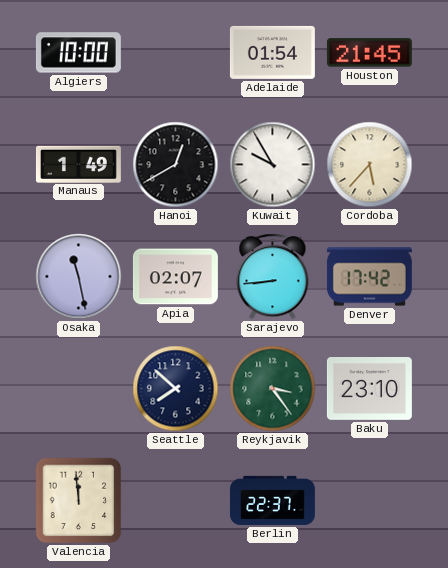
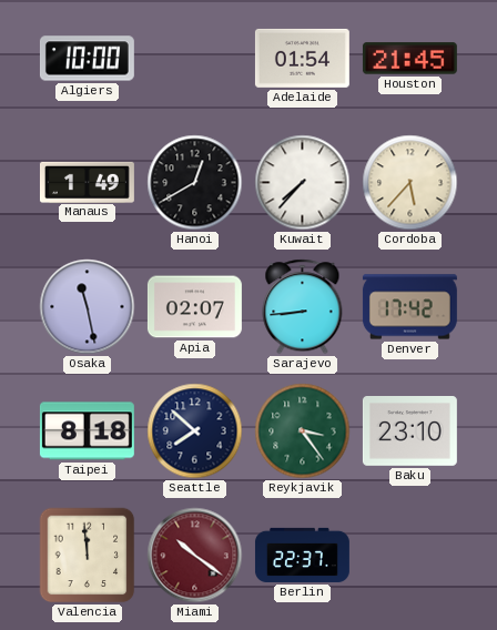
Kuwait: 9:55 -> 7:37
Taipei: none -> 8:18
Miami: none -> 10:21
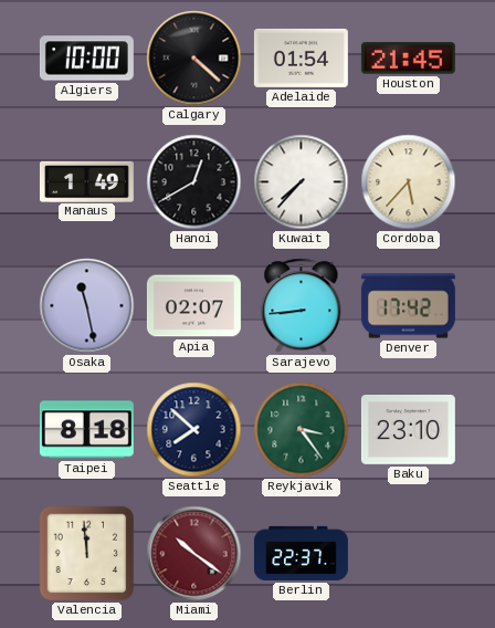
Calgary: none -> 4:22
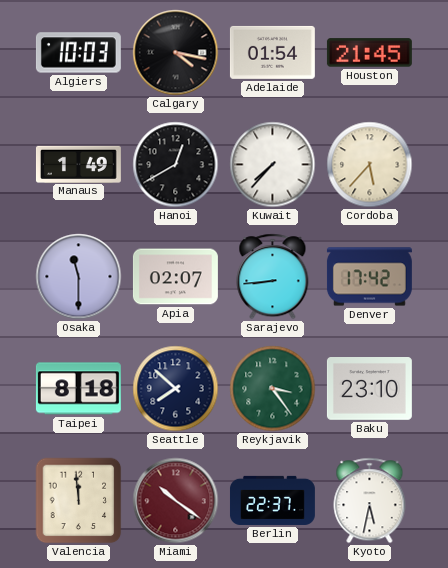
Algiers: 10:00 -> 10:03
Calgary: 4:22 -> 4:17
Osaka: 11:28 -> 11:30
Kyoto: none -> 5:32
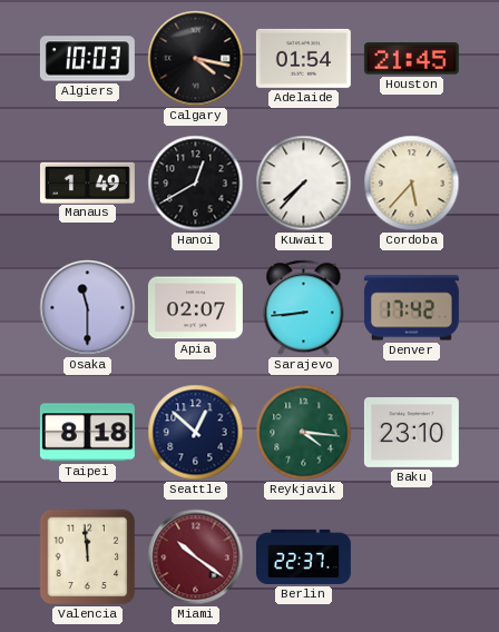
Seattle: 7:52 -> 12:52
Reykjavik: 3:24 -> 4:16
Kyoto: 5:32 -> none
